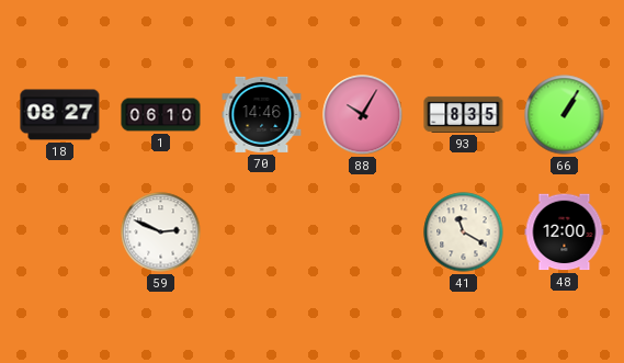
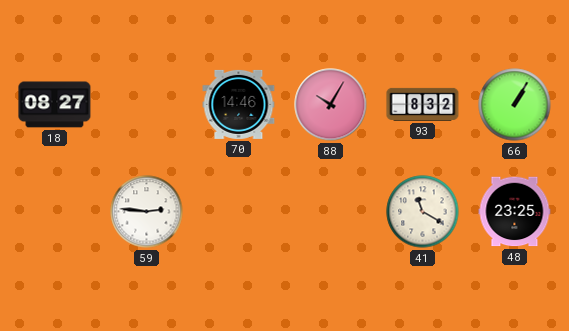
1: 06:10 -> none
93: 8:35 -> 8:32
59: 2:49 -> 2:46
48: 12:00 -> 23:25
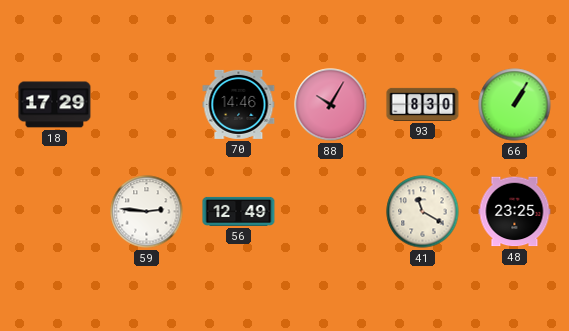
18: 08:27 -> 17:29
93: 8:32 -> 8:30
56: none -> 12:49
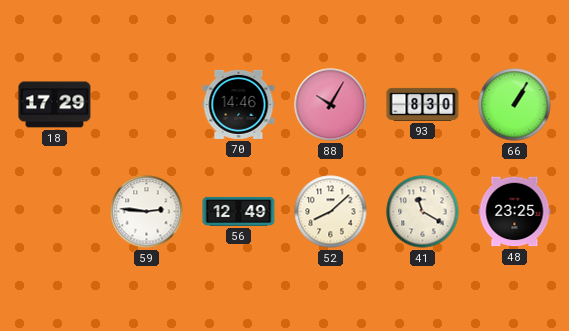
52: none -> 8:08
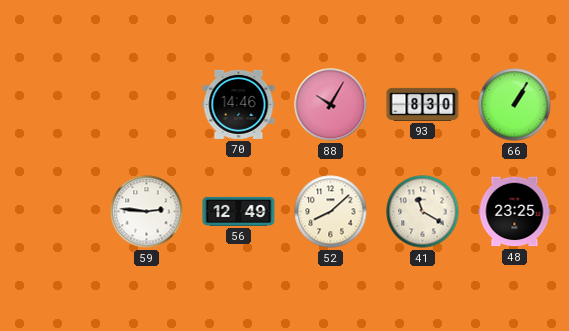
18: 17:29 -> none
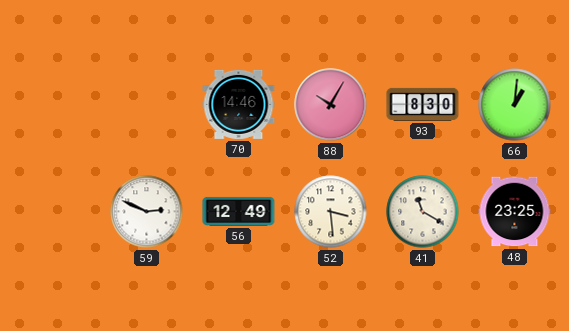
66: 1:05 -> 1:01
59: 2:46 -> 2:49
52: 8:08 -> 3:29
